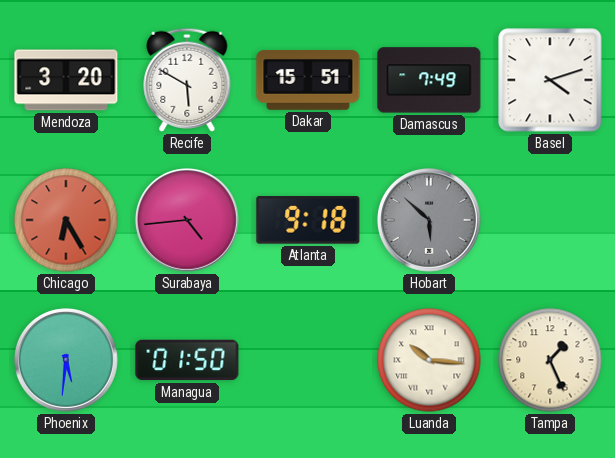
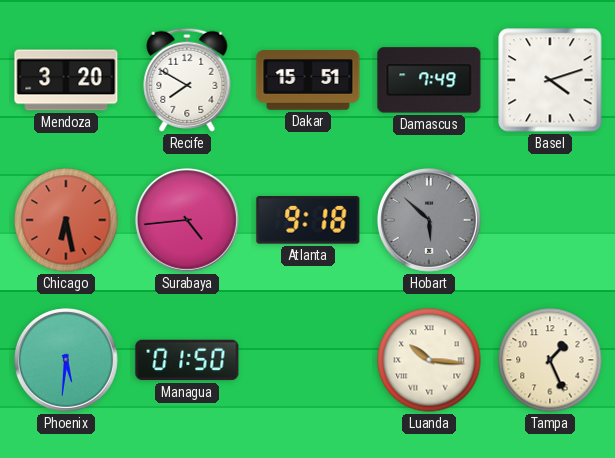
Recife: 5:50 -> 7:50
Chicago: 6:25 -> 6:28
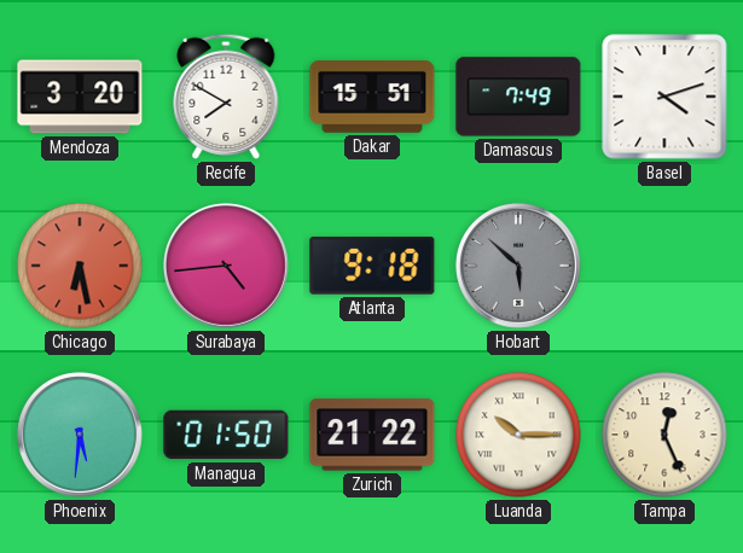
Zurich: none -> 21:22
Luanda: 10:16 -> 10:15
Tampa: 1:26 -> 12:26
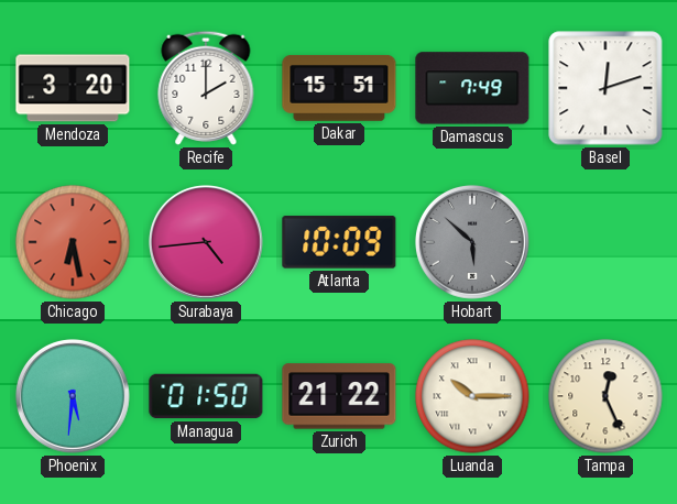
Recife: 7:50 -> 2:00
Basel: 4:12 -> 12:12
Atlanta: 9:18 -> 10:09
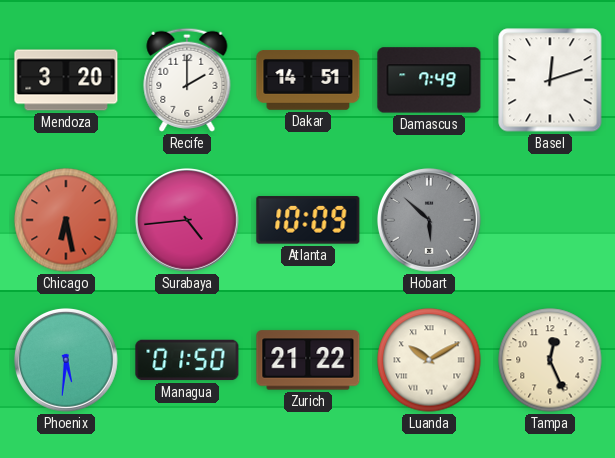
Dakar: 15:51 -> 14:51
Luanda: 10:15 -> 10:10
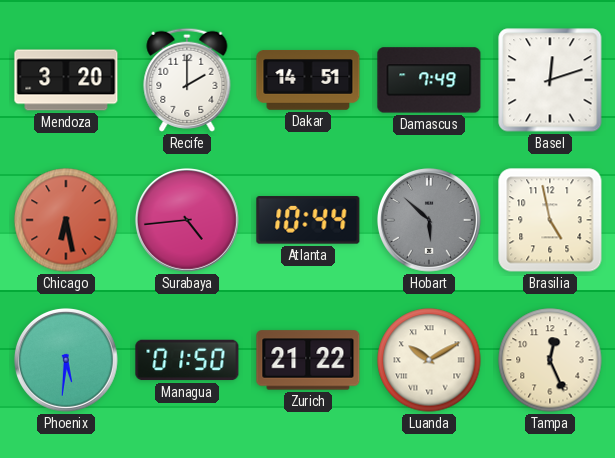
Atlanta: 10:09 -> 10:44
Brasilia: none -> 4:58
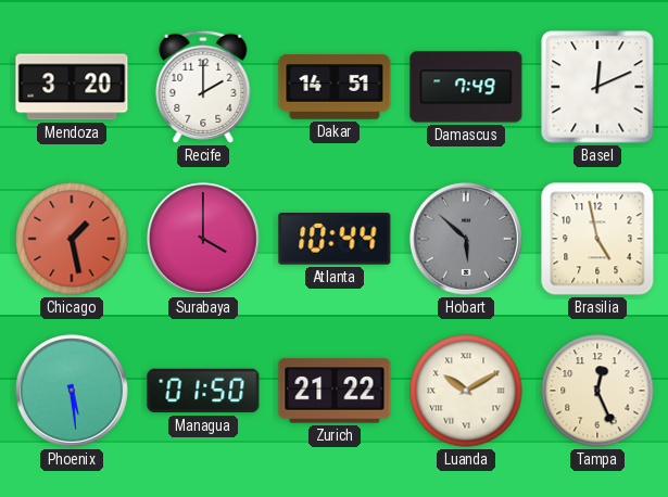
Basel: 12:12 -> 12:11
Chicago: 6:28 -> 1:28
Surabaya: 4:44 -> 4:00
Phoenix: 5:31 -> 5:29
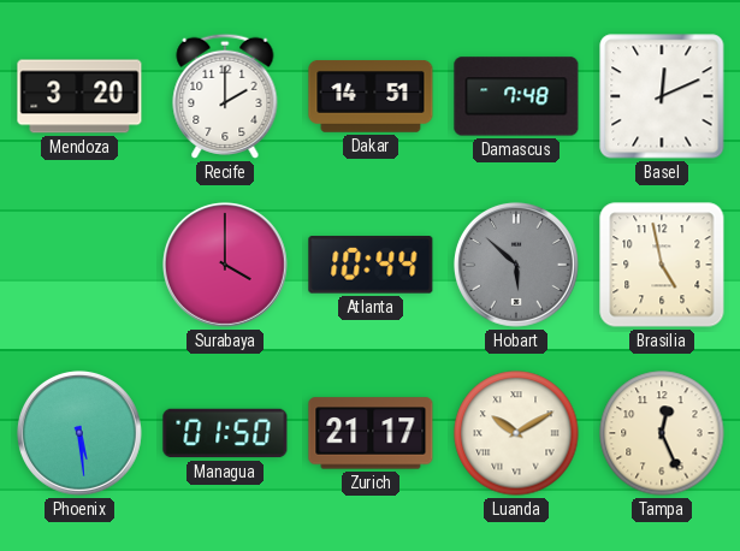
Damascus: 7:49 -> 7:48
Chicago: 1:28 -> none
Zurich: 21:22 -> 21:17
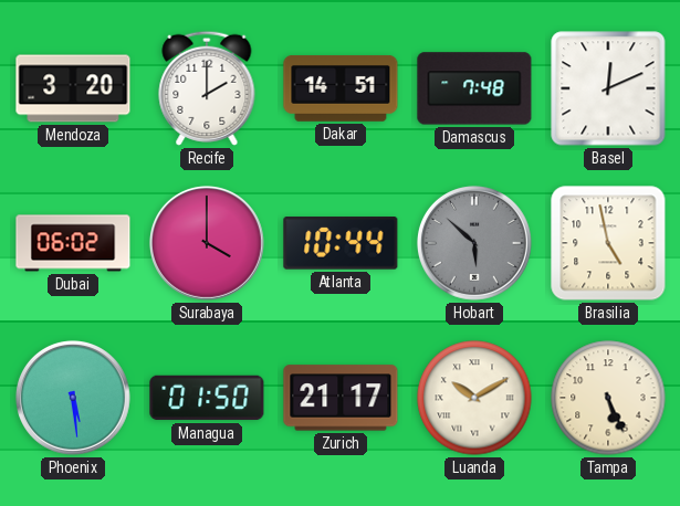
Dubai: none -> 06:02
Tampa: 12:26 -> 5:26
